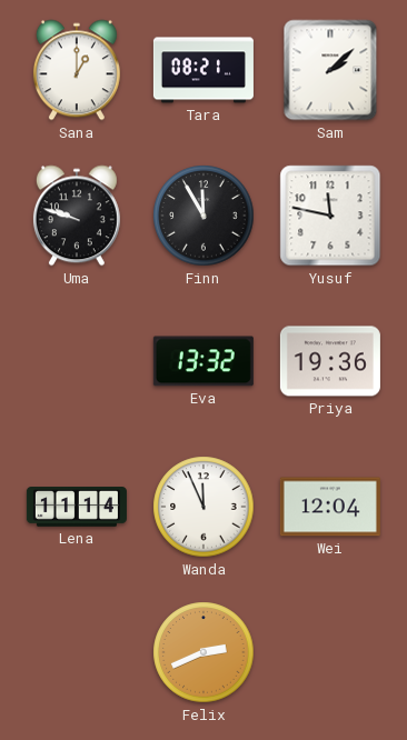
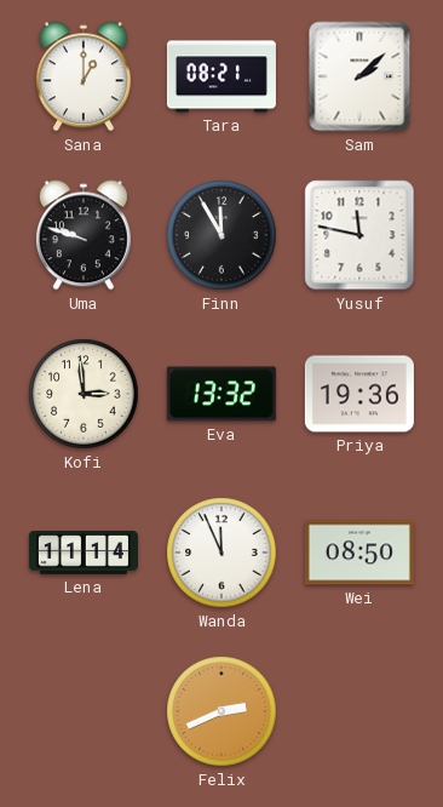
Kofi: none -> 2:59
Wei: 12:04 -> 08:50
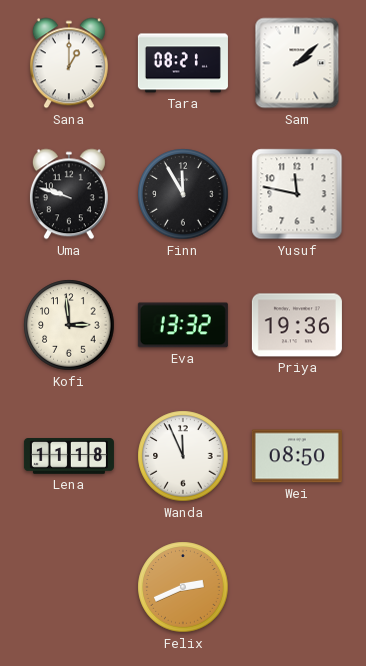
Lena: 11:14 -> 11:18
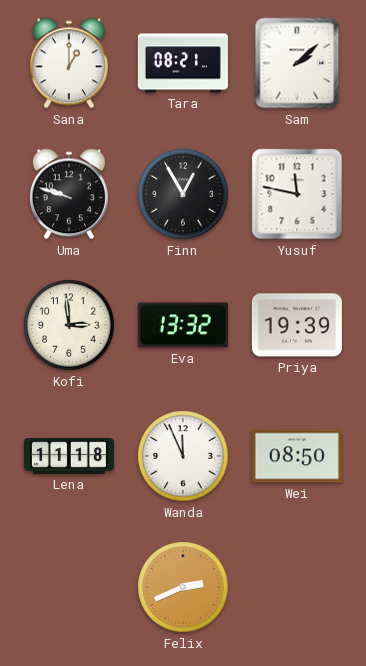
Finn: 11:55 -> 12:55
Priya: 19:36 -> 19:39
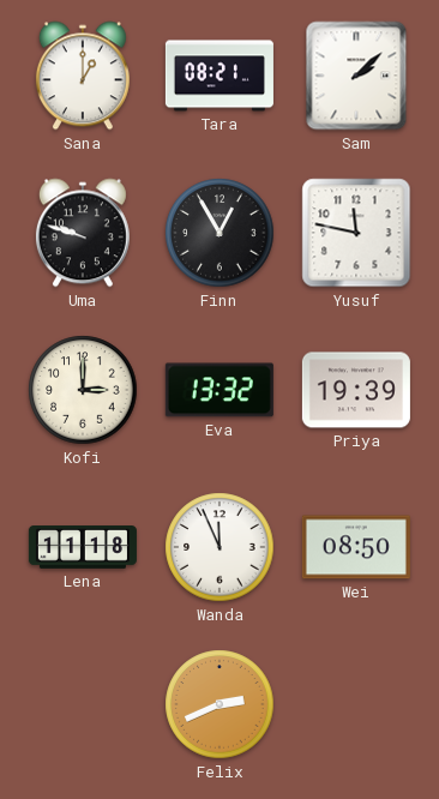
Kofi: 2:59 -> 3:00
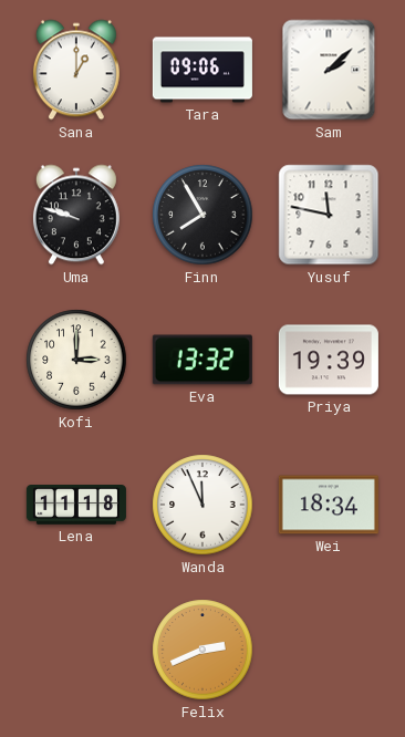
Tara: 08:21 -> 09:06
Finn: 12:55 -> 7:55
Wei: 08:50 -> 18:34
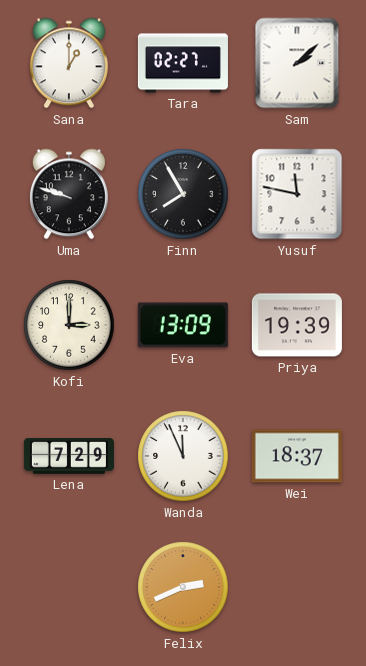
Tara: 09:06 -> 02:27
Eva: 13:32 -> 13:09
Lena: 11:18 -> 7:29
Wei: 18:34 -> 18:37
